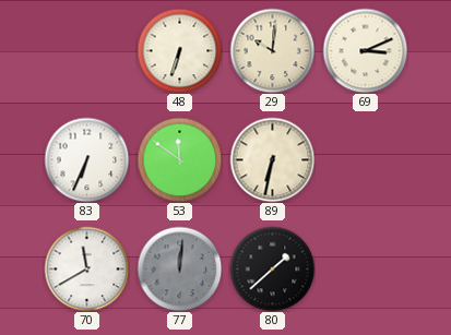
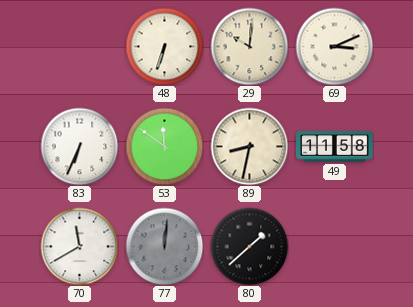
89: 6:32 -> 8:32
49: none -> 11:58
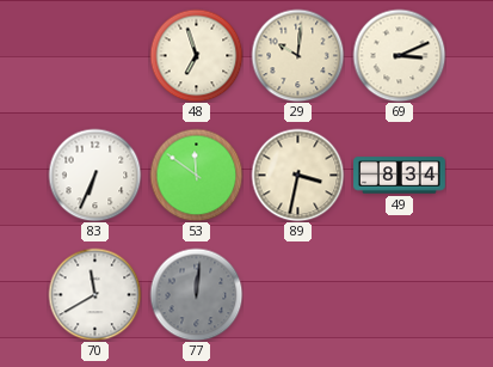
48: 6:33 -> 6:57
89: 8:32 -> 3:32
49: 11:58 -> 8:34
80: 1:38 -> none
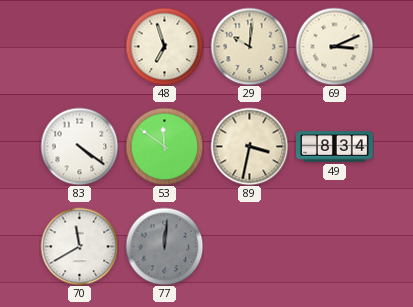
83: 6:34 -> 4:21
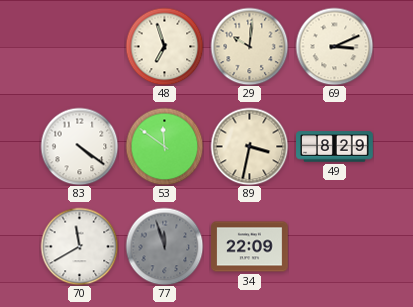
49: 8:34 -> 8:29
77: 12:01 -> 11:57
34: none -> 22:09
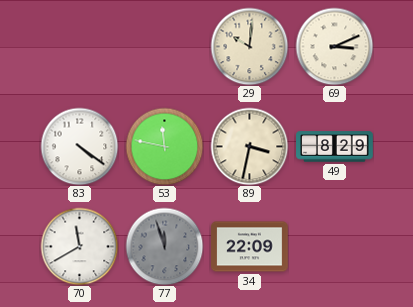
48: 6:57 -> none
53: 11:51 -> 11:47
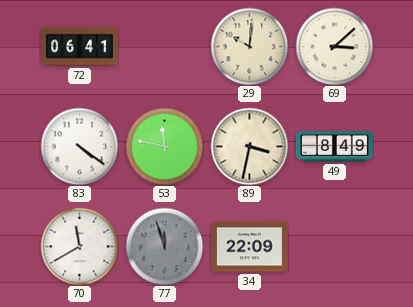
72: none -> 06:41
69: 3:11 -> 3:08
49: 8:29 -> 8:49
